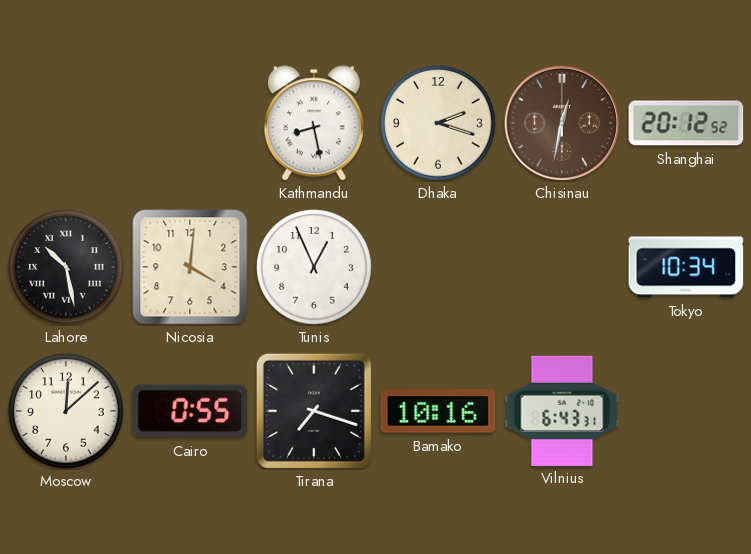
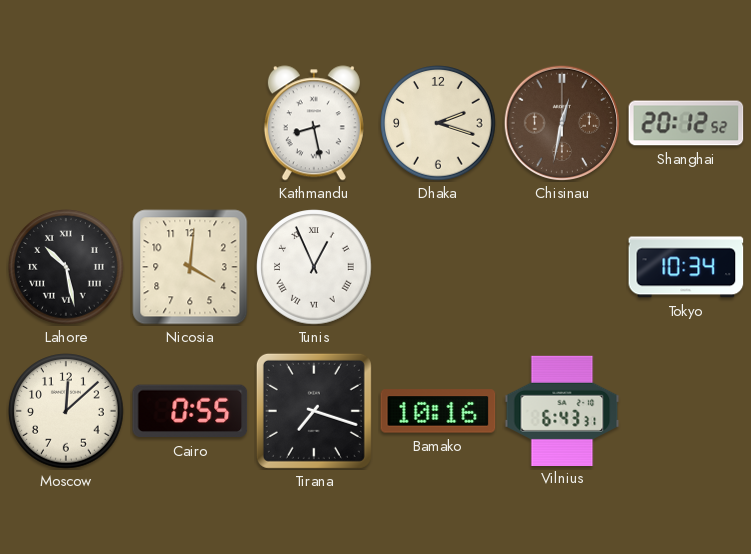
Tunis numerals: Arabic -> Roman
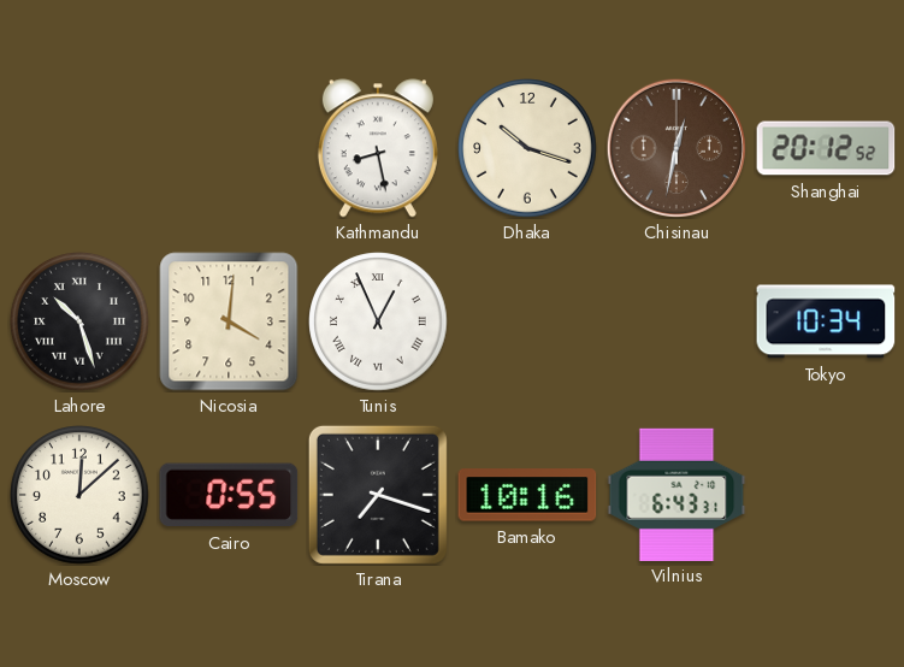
Dhaka: 2:18 -> 10:18
Lahore: 10:28 -> 10:27
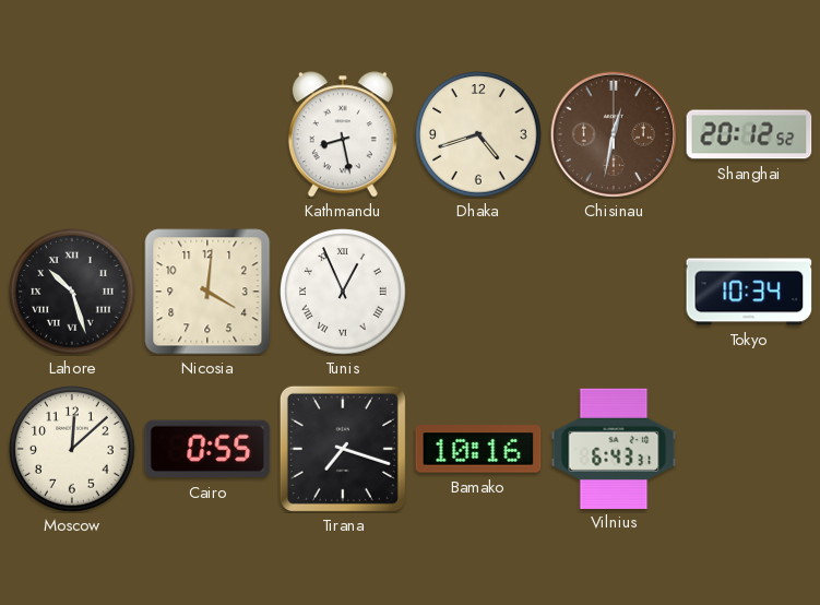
Dhaka: 10:18 -> 4:42
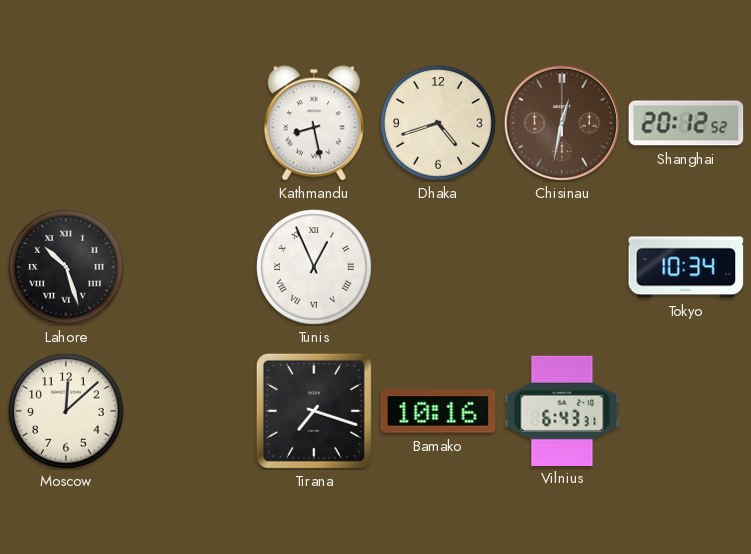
Nicosia: 4:01 -> none
Cairo: 0:55 -> none
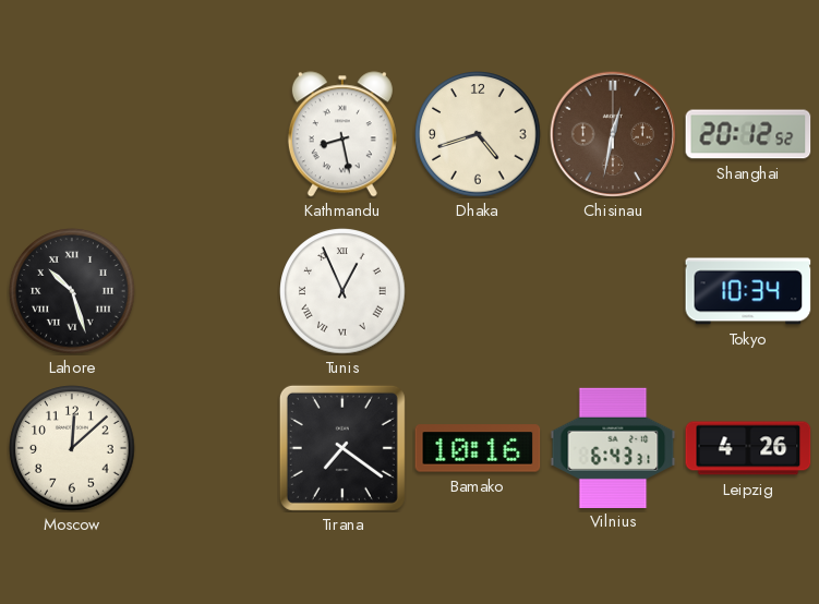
Tirana: 7:18 -> 7:21
Leipzig: none -> 4:26
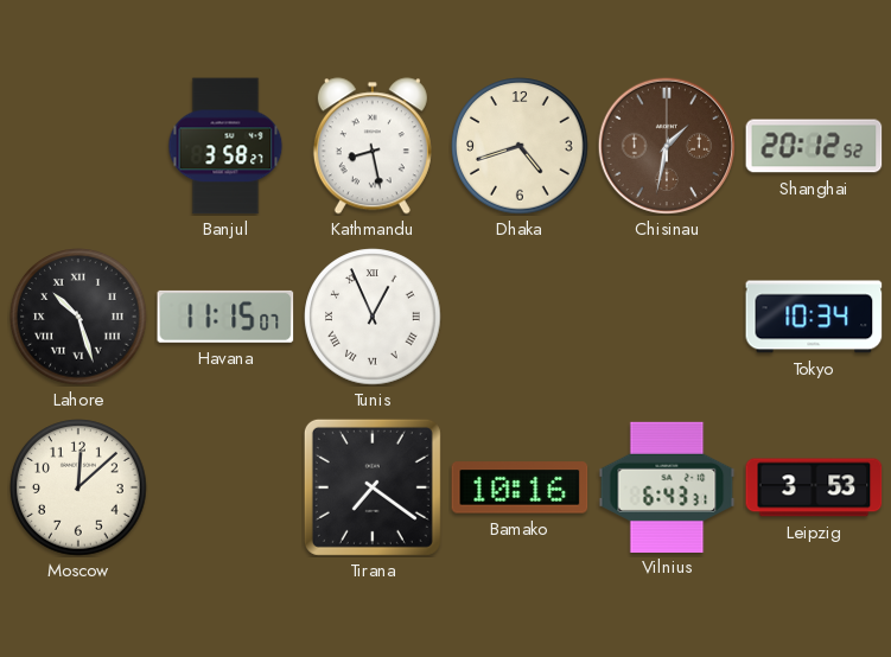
Banjul: none -> 3:58
Chisinau: 12:32 -> 1:32
Havana: none -> 11:15
Leipzig: 4:26 -> 3:53
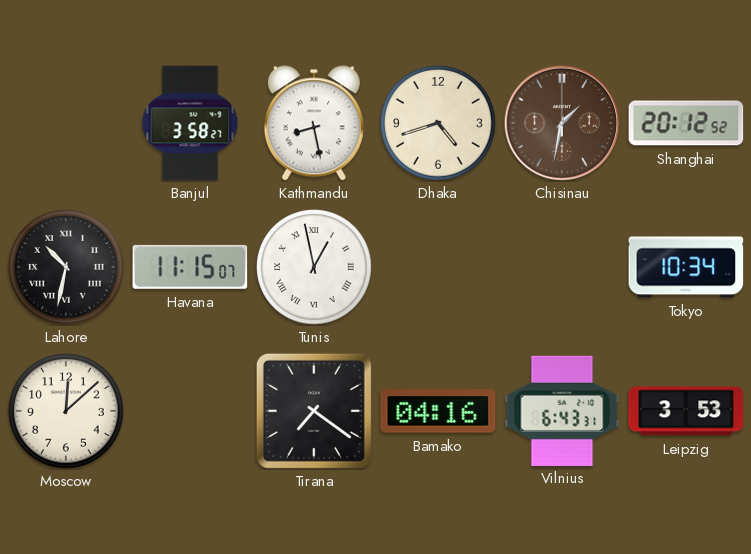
Lahore: 10:27 -> 10:32
Tunis: 12:56 -> 12:58
Bamako: 10:16 -> 04:16
